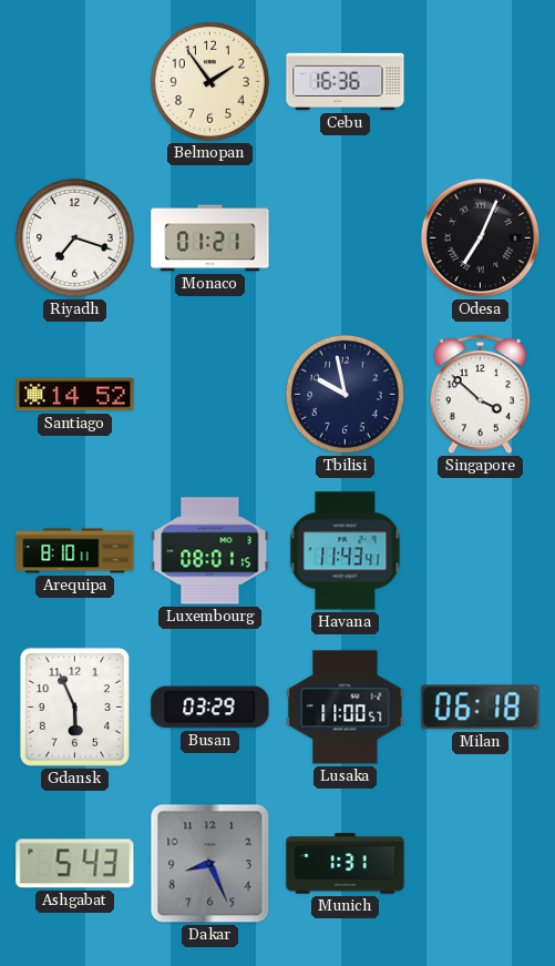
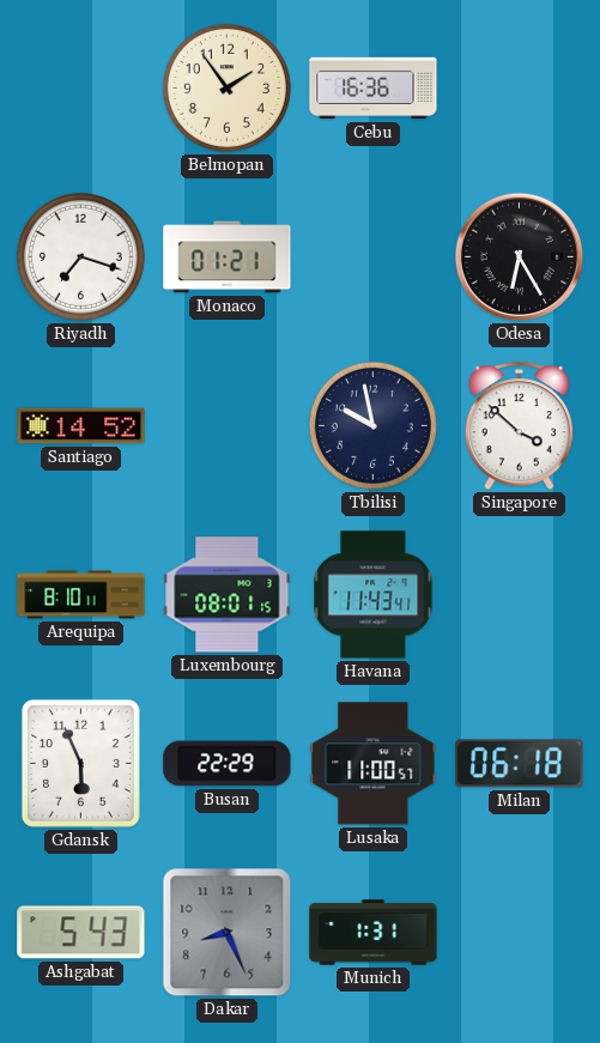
Odesa: 7:04 -> 6:25
Busan: 03:29 -> 22:29
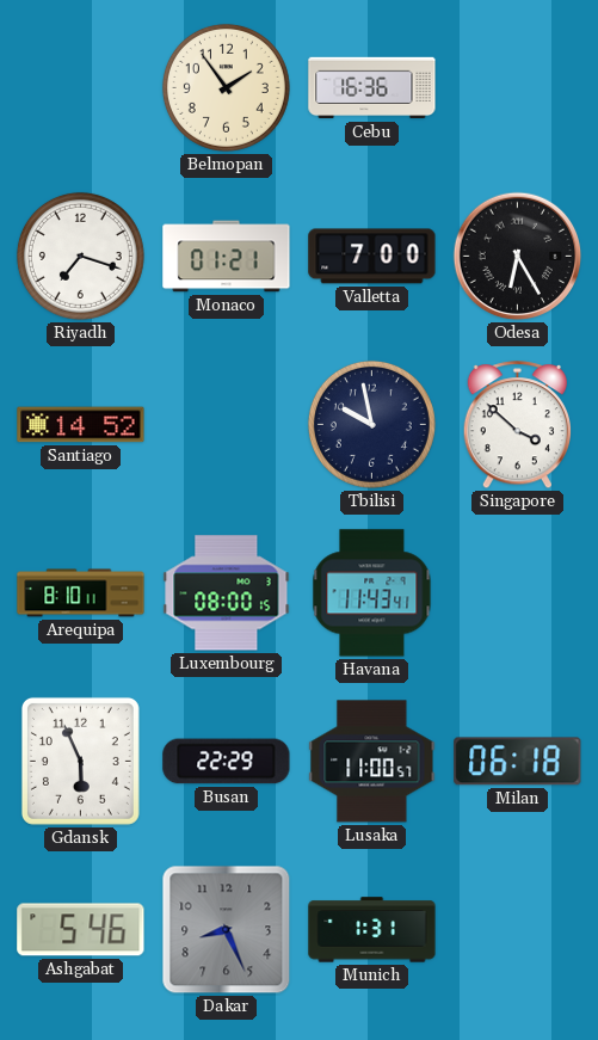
Valletta: none -> 7:00
Luxembourg: 08:01 -> 08:00
Ashgabat: 5:43 -> 5:46
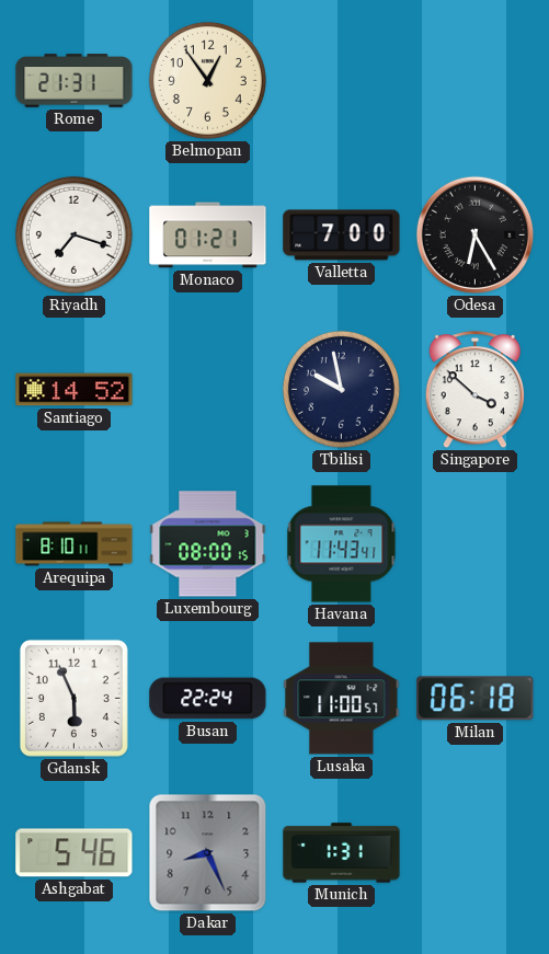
Rome: none -> 21:31
Belmopan: 1:54 -> 12:54
Cebu: 16:36 -> none
Busan: 22:29 -> 22:24
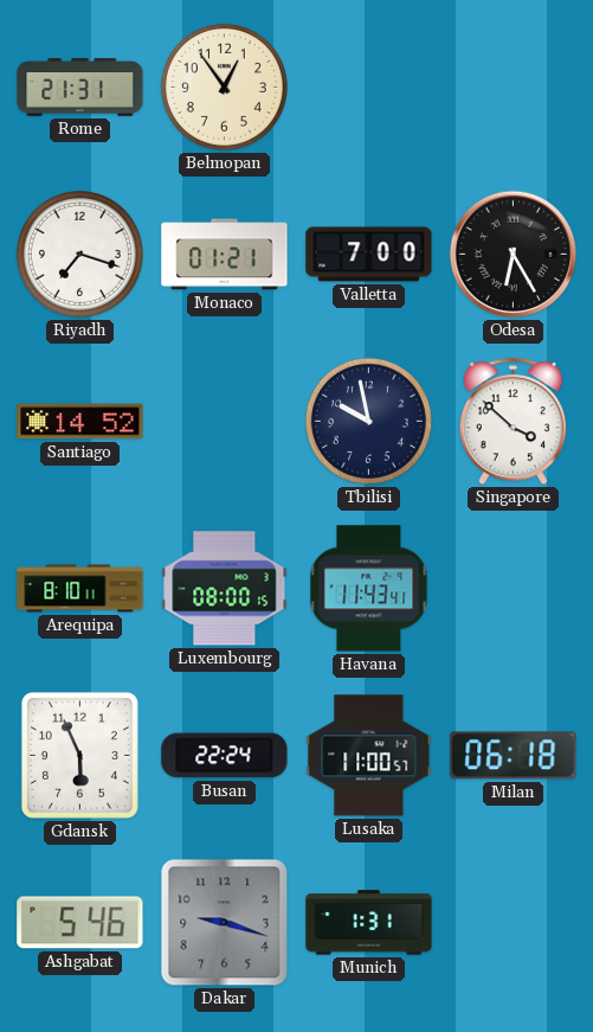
Dakar: 8:26 -> 9:18
